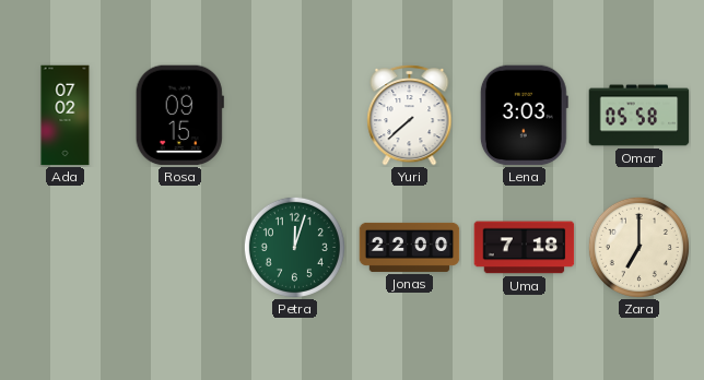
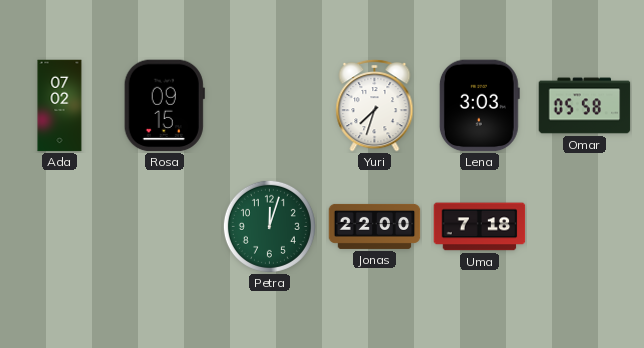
Yuri: 7:38 -> 7:33
Zara: 7:00 -> none
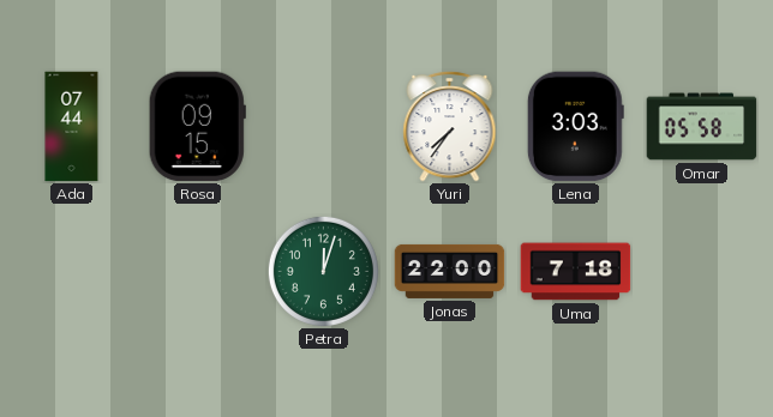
Ada: 07:02 -> 07:44
Yuri: 7:33 -> 7:36
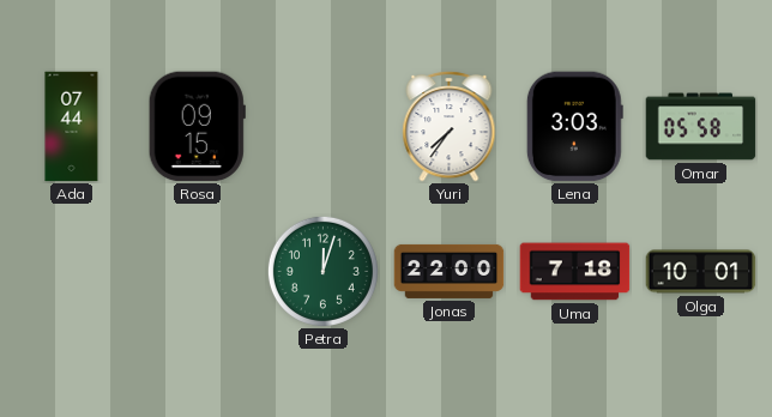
Olga: none -> 10:01
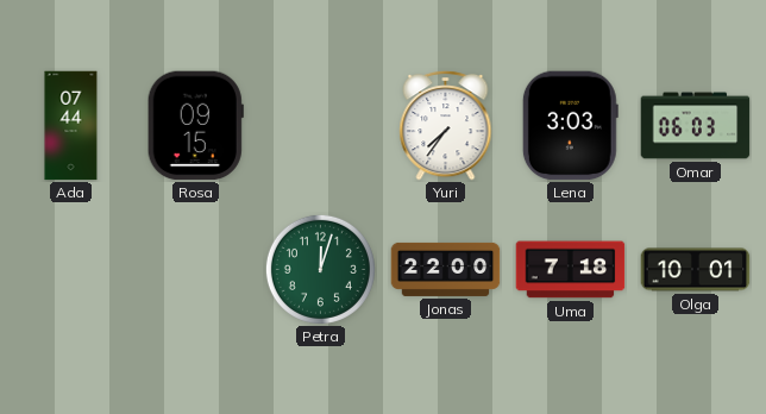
Omar: 05:58 -> 06:03
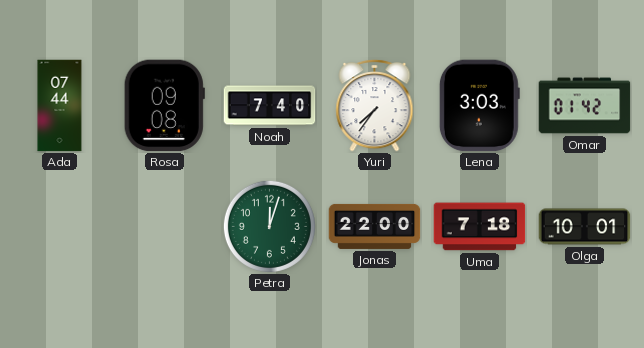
Rosa: 09:15 -> 09:08
Noah: none -> 7:40
Omar: 06:03 -> 01:42
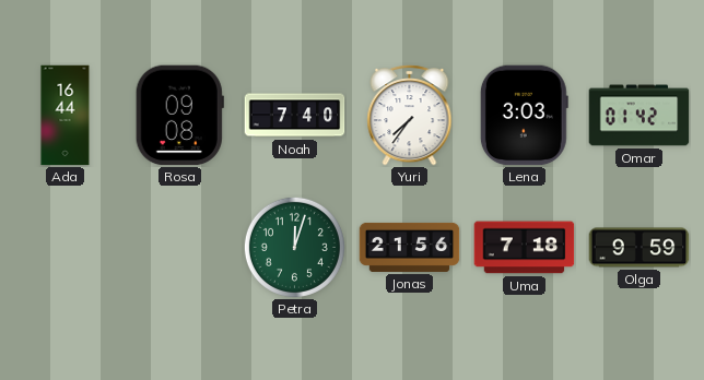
Ada: 07:44 -> 16:44
Jonas: 22:00 -> 21:56
Olga: 10:01 -> 9:59
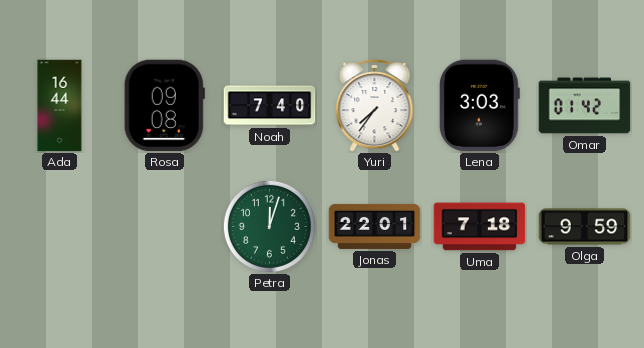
Jonas: 21:56 -> 22:01
